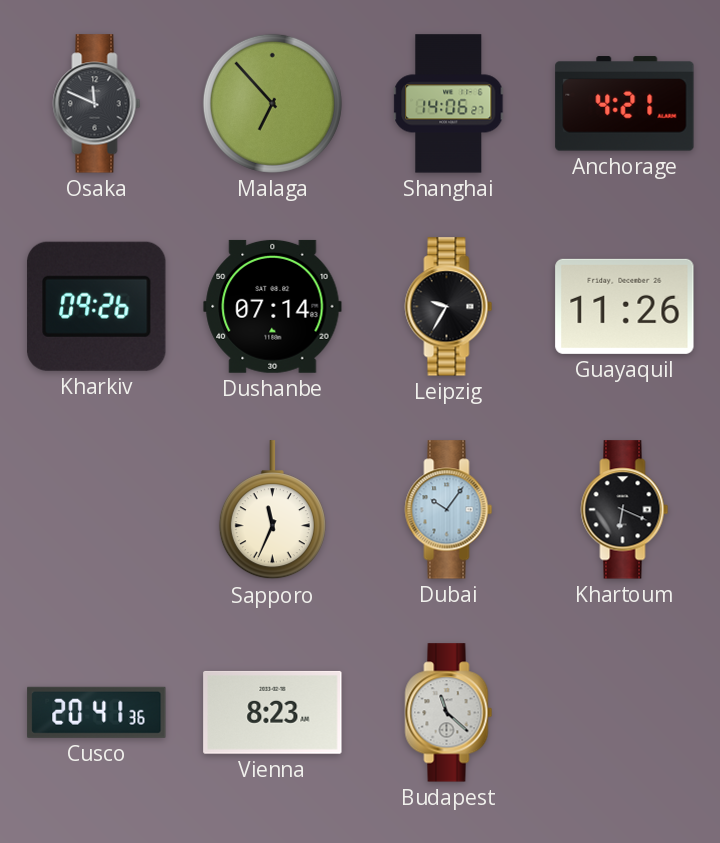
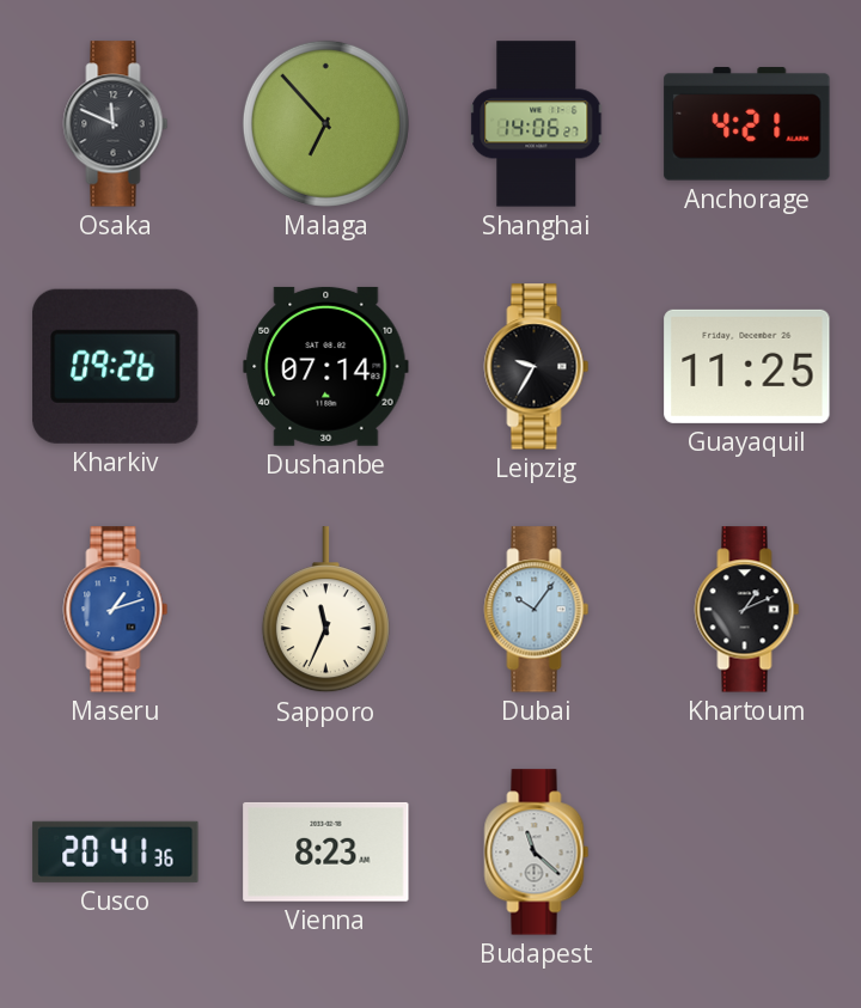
Guayaquil: 11:26 -> 11:25
Maseru: none -> 1:12
Khartoum: 6:19 -> 1:11
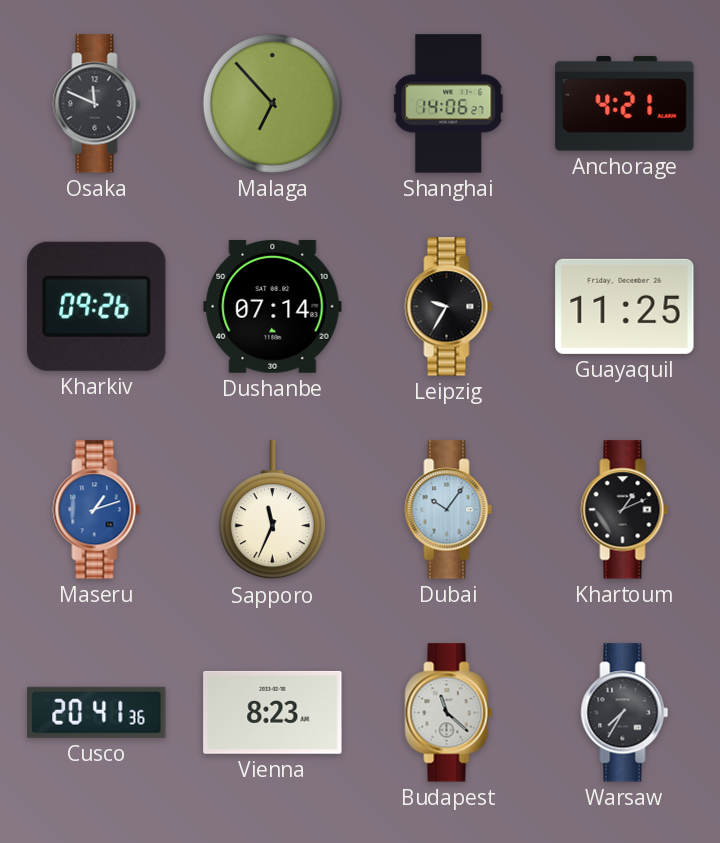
Warsaw: none -> 7:35
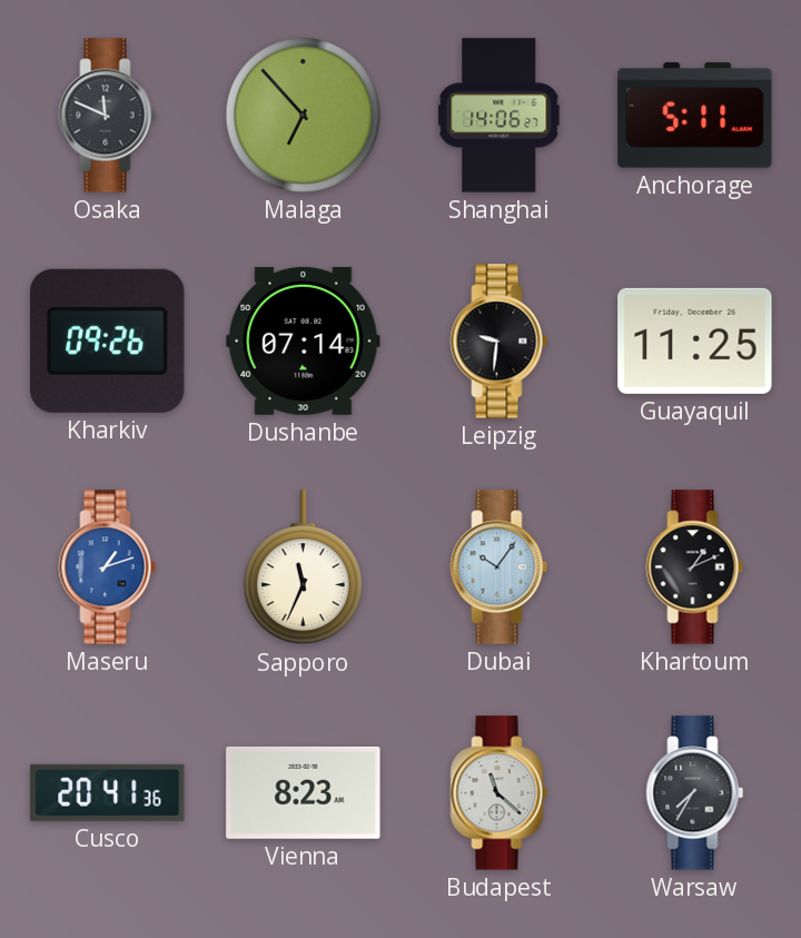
Anchorage: 4:21 -> 5:11
Leipzig: 9:35 -> 9:31
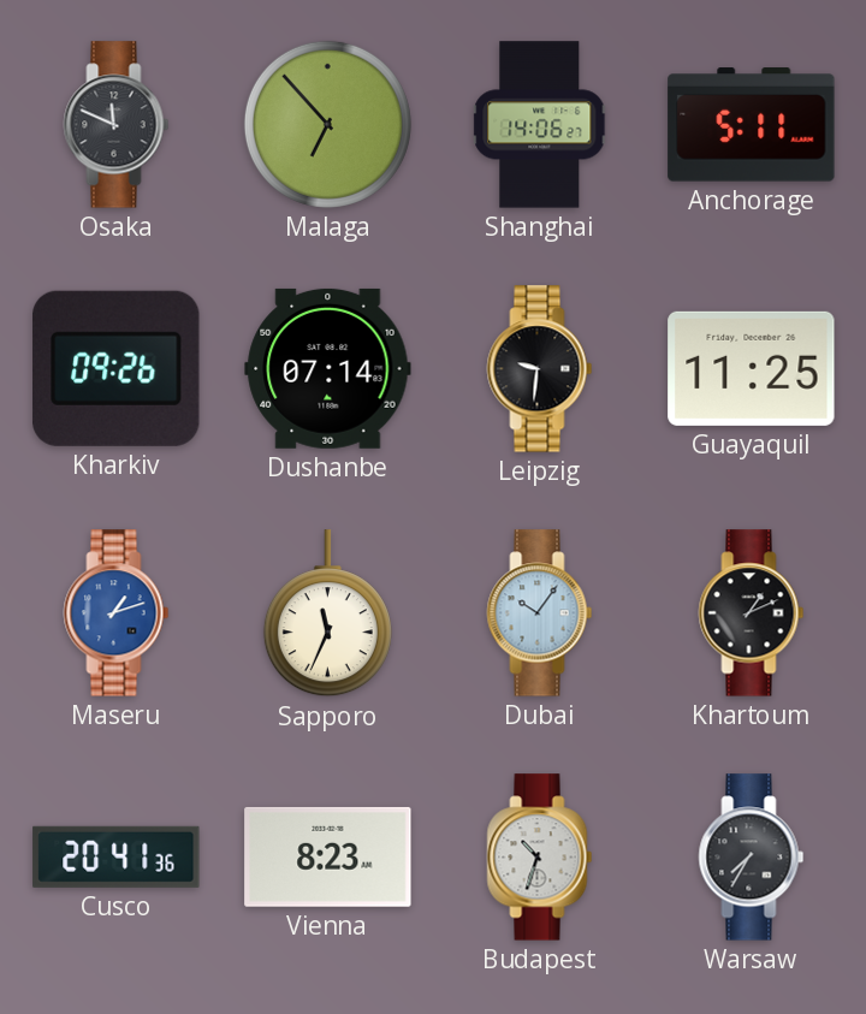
Budapest: 11:22 -> 10:33
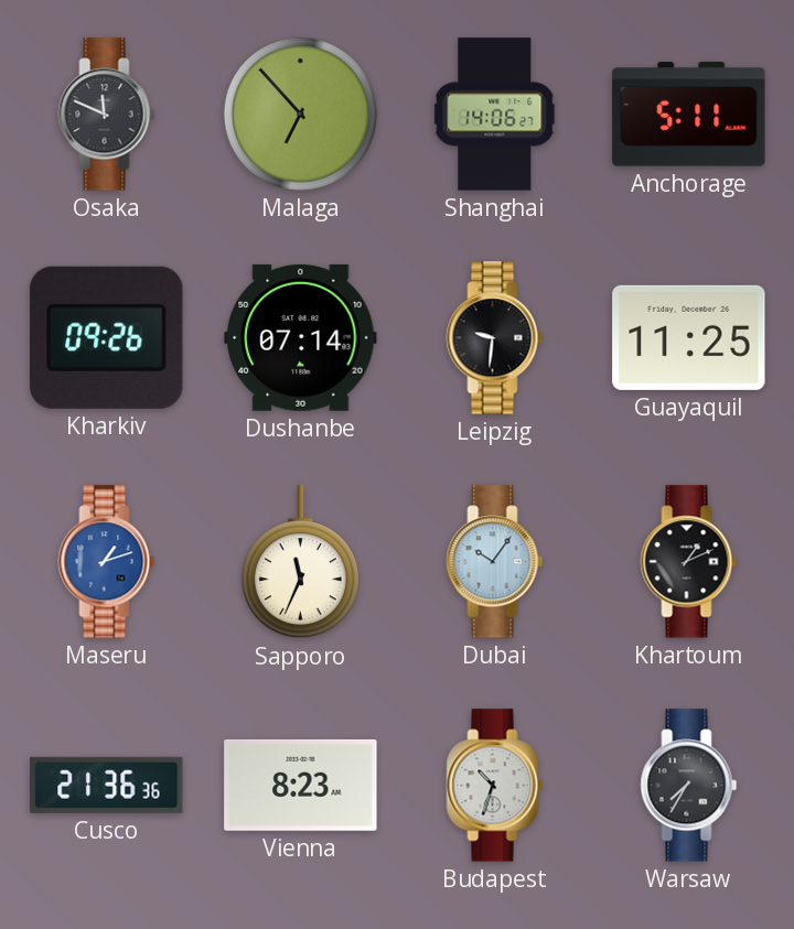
Cusco: 20:41 -> 21:36
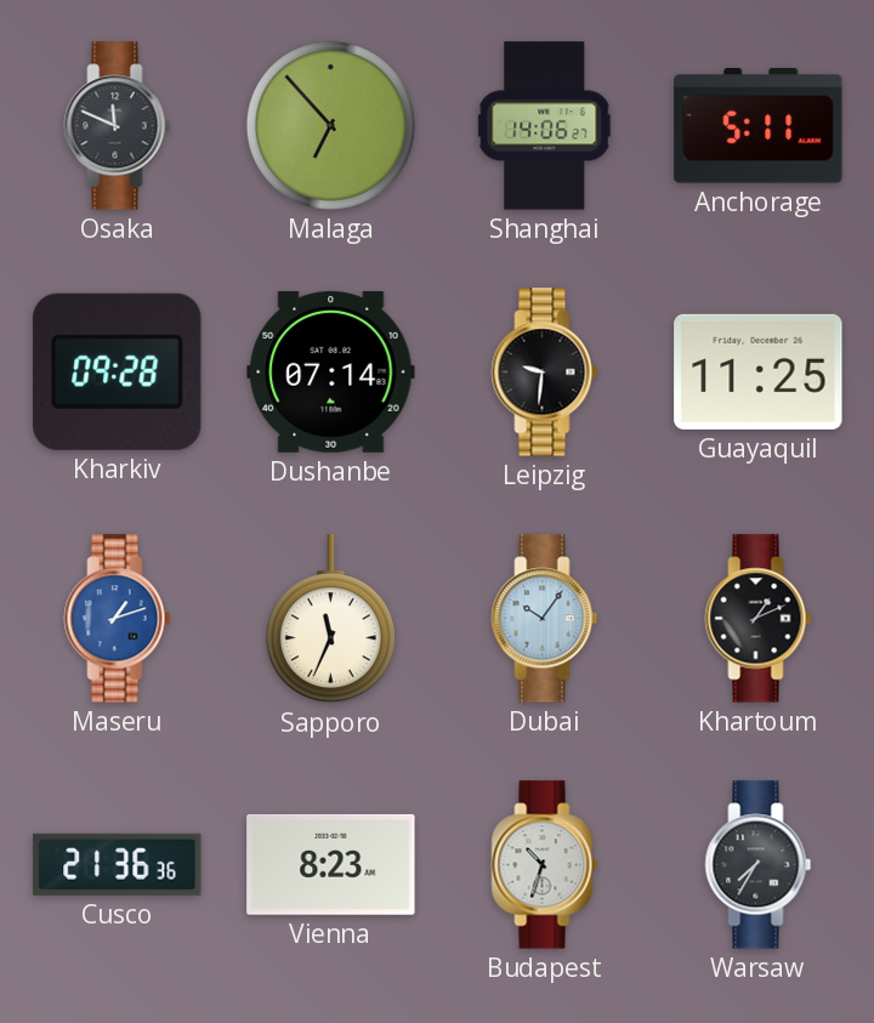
Kharkiv: 09:26 -> 09:28
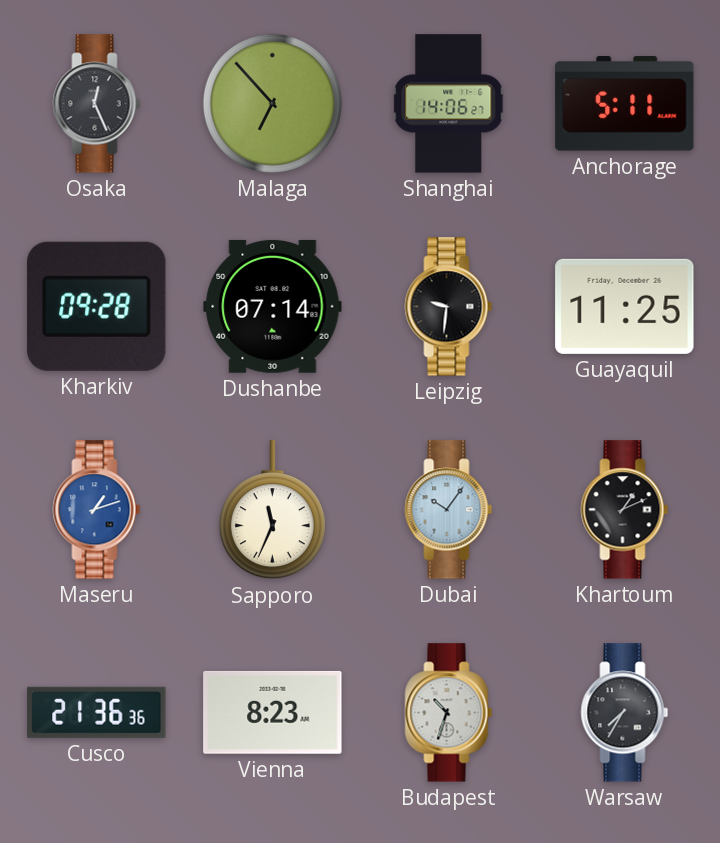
Osaka: 11:49 -> 12:26
